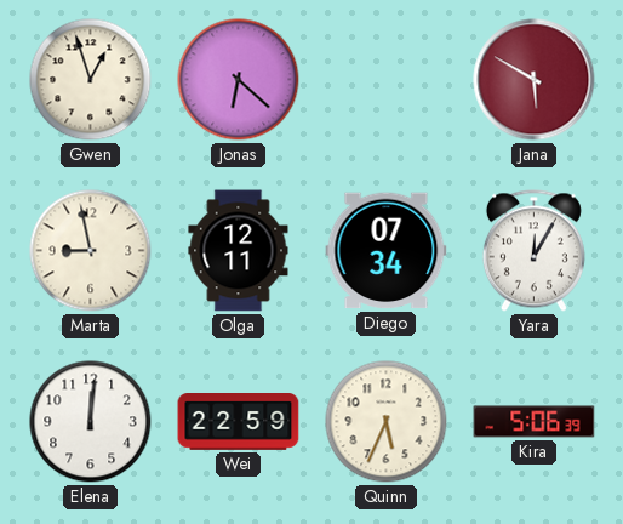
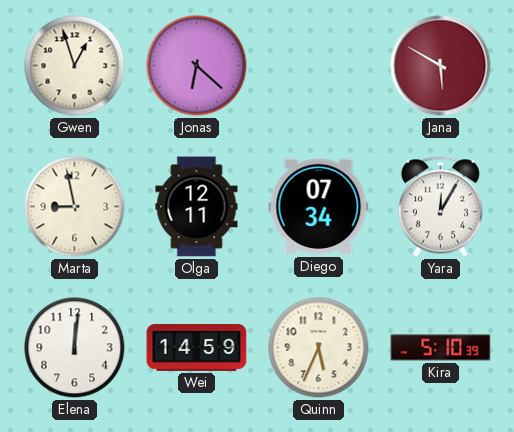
Wei: 22:59 -> 14:59
Kira: 5:06 -> 5:10
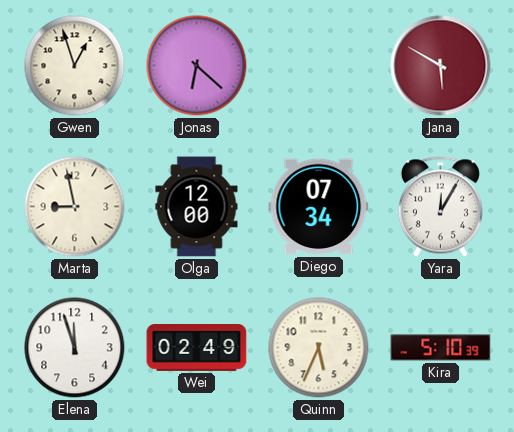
Olga: 12:11 -> 12:00
Elena: 12:01 -> 11:57
Wei: 14:59 -> 02:49
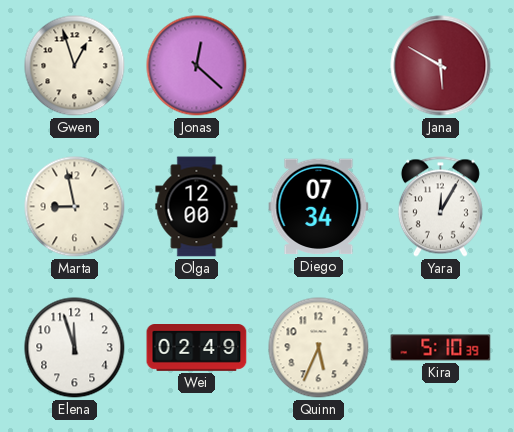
Jonas: 6:22 -> 12:22
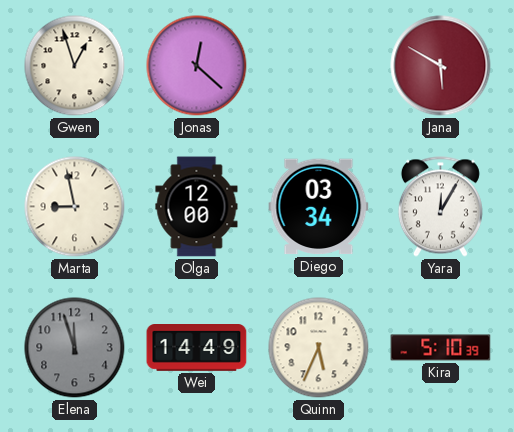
Diego: 07:34 -> 03:34
Elena dial: white -> grey
Wei: 02:49 -> 14:49
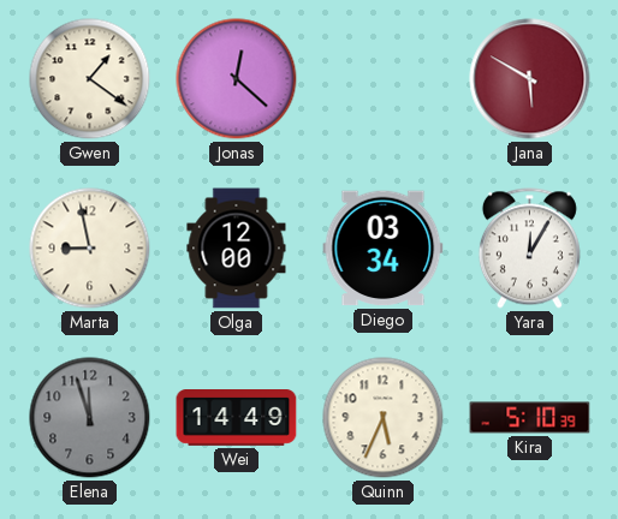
Gwen: 12:57 -> 1:21
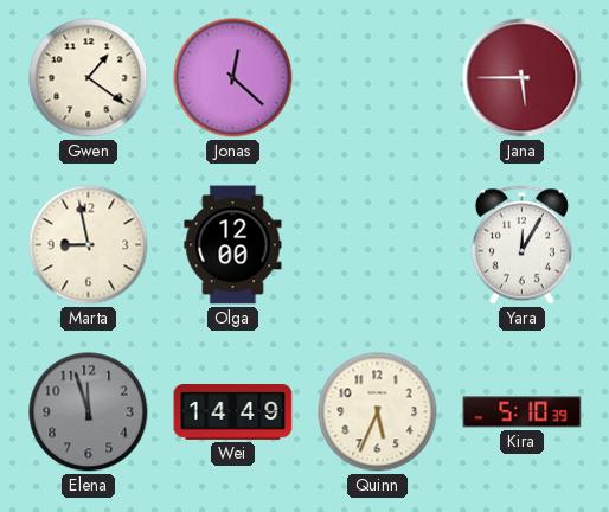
Jana: 5:50 -> 5:45
Diego: 03:34 -> none
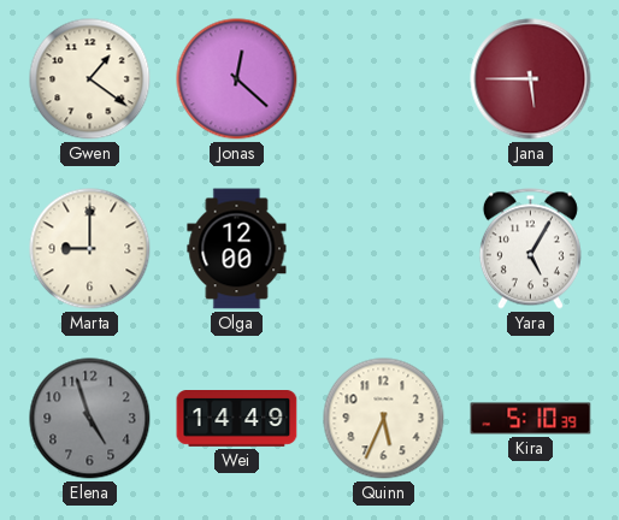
Marta: 8:58 -> 9:00
Yara: 12:05 -> 5:05
Elena: 11:57 -> 4:57
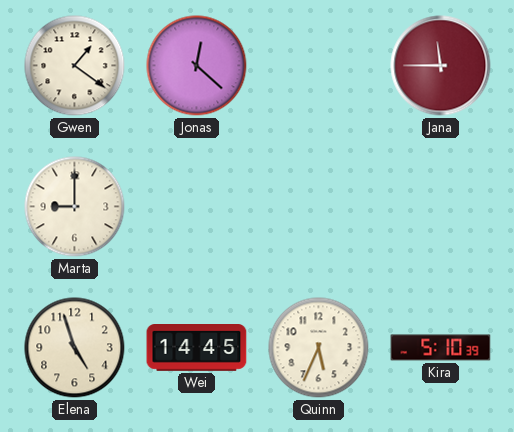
Jana: 5:45 -> 11:45
Olga: 12:00 -> none
Yara: 5:05 -> none
Elena dial: grey -> cream
Wei: 14:49 -> 14:45
